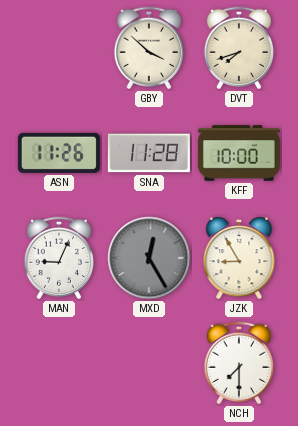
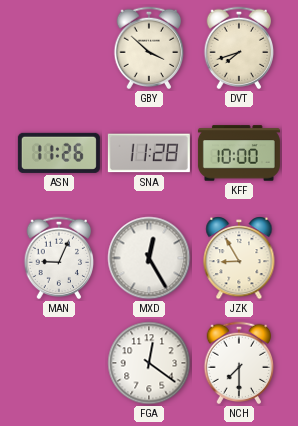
MXD dial: grey -> white
FGA: none -> 12:21
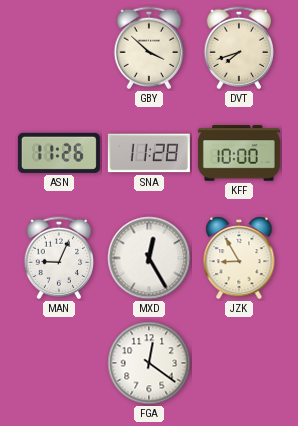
NCH: 7:30 -> none
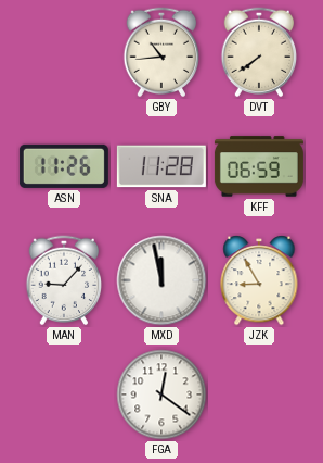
GBY: 3:52 -> 10:44
DVT: 7:42 -> 7:39
KFF: 10:00 -> 06:59
MAN: 9:04 -> 9:07
MXD: 12:25 -> 11:58
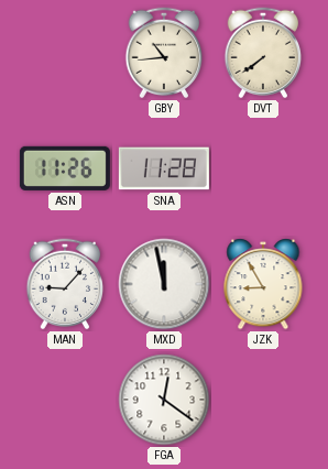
KFF: 06:59 -> none
